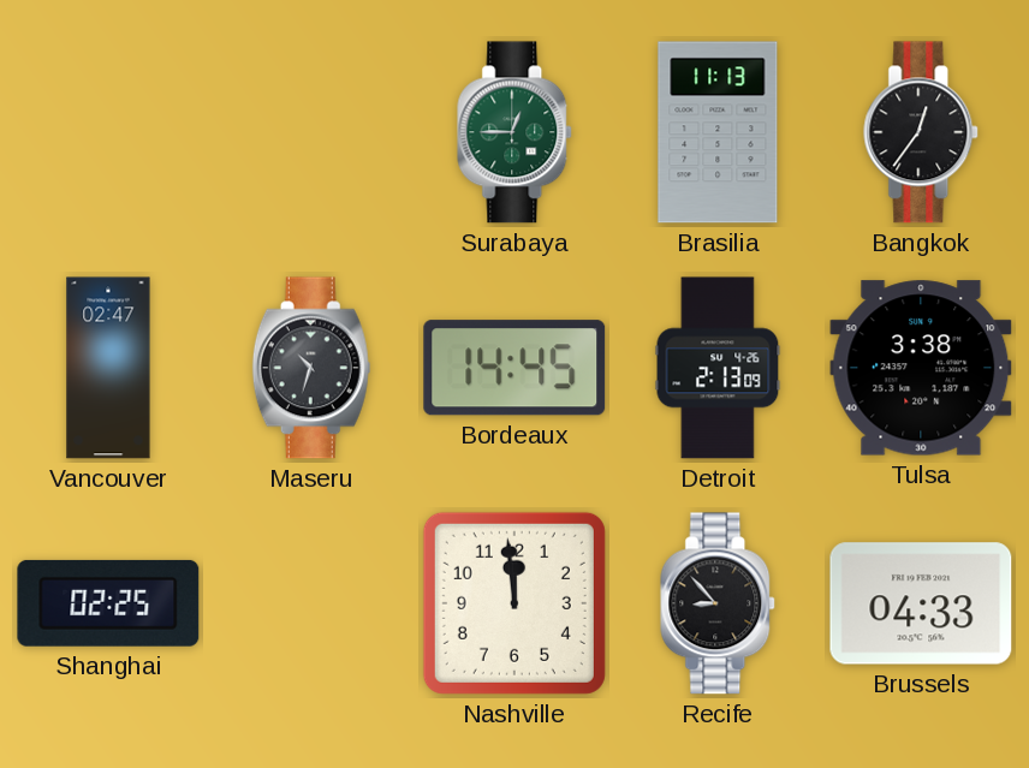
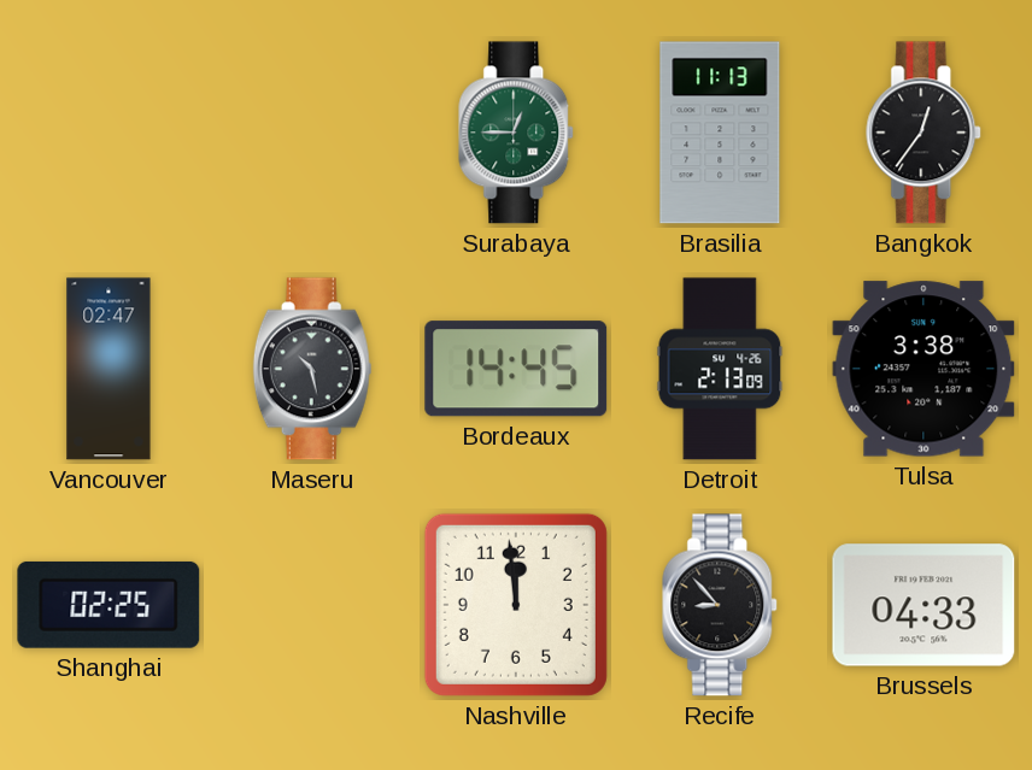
Maseru: 10:33 -> 10:28
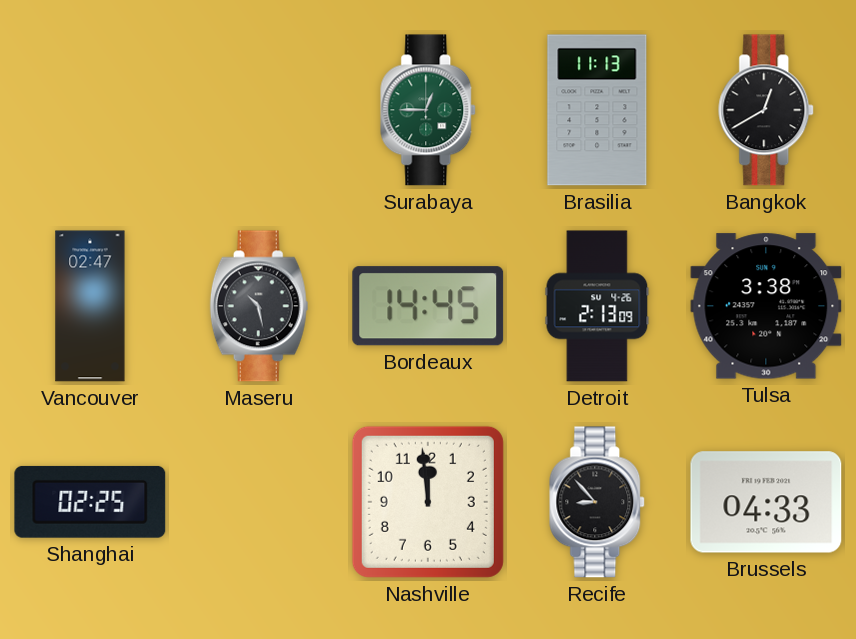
Bangkok: 12:36 -> 12:40
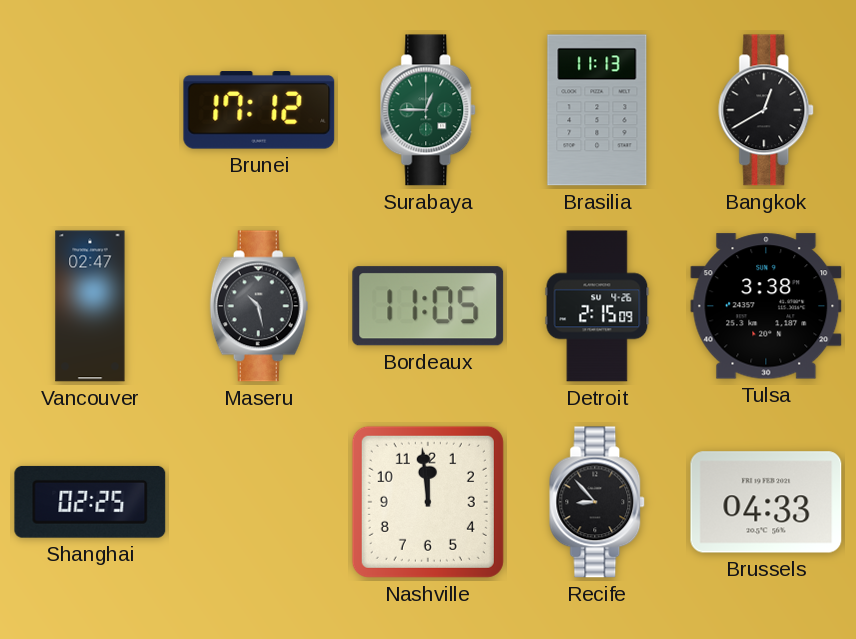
Brunei: none -> 17:12
Bordeaux: 14:45 -> 11:05
Detroit: 2:13 -> 2:15
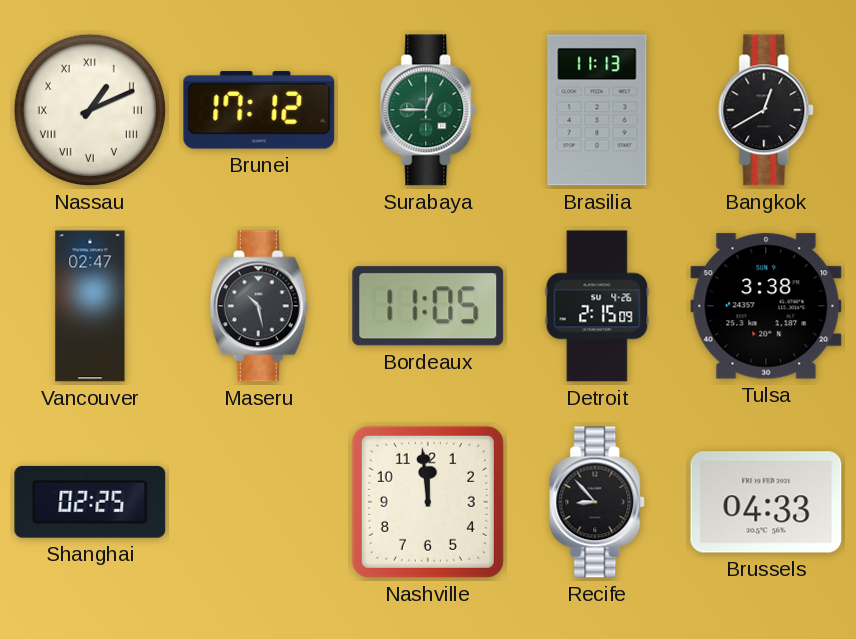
Nassau: none -> 1:11
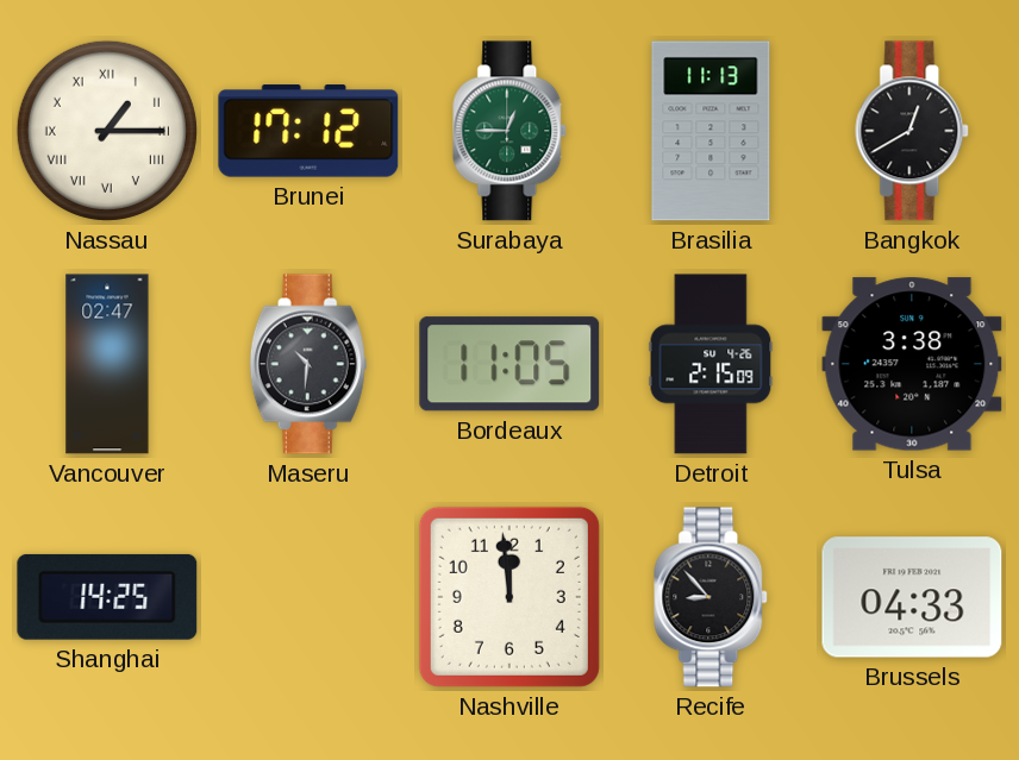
Nassau: 1:11 -> 1:15
Maseru: 10:28 -> 10:31
Shanghai: 02:25 -> 14:25
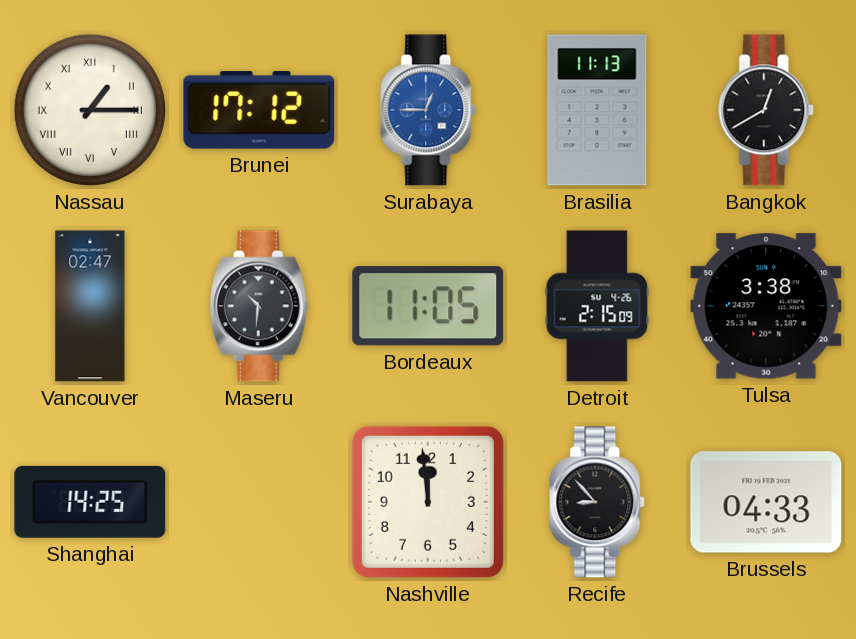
Surabaya dial: green -> blue
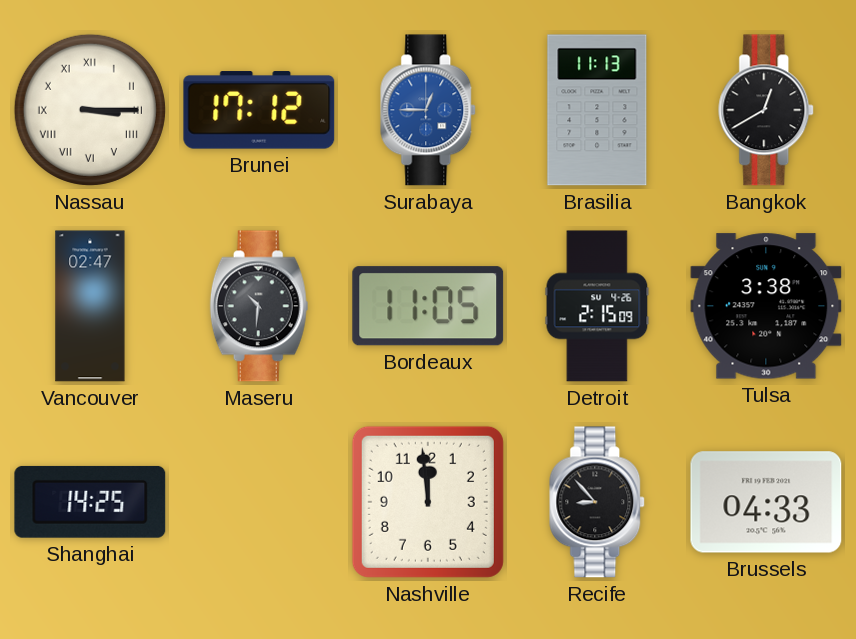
Nassau: 1:15 -> 3:15
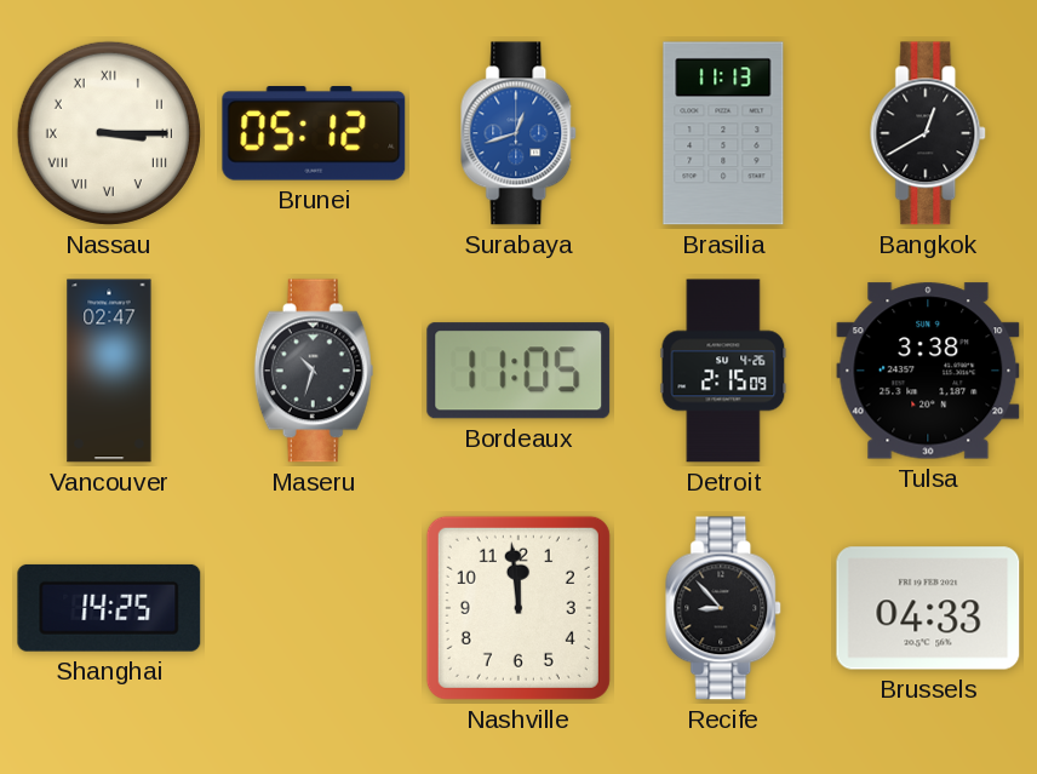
Brunei: 17:12 -> 05:12
Surabaya: 12:45 -> 12:42
Maseru: 10:31 -> 10:33
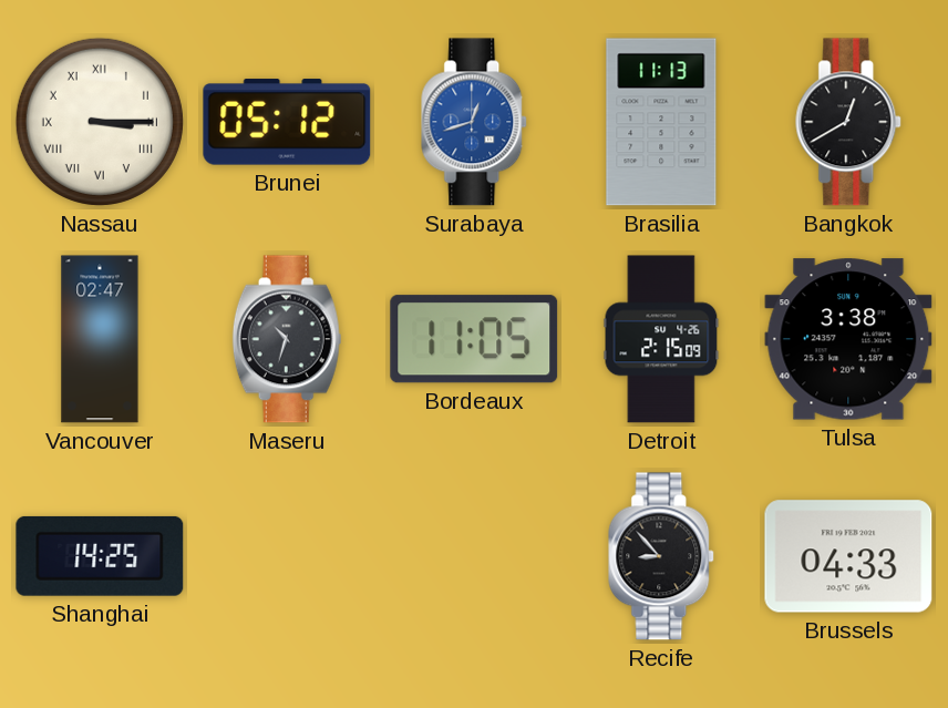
Nashville: 11:59 -> none
